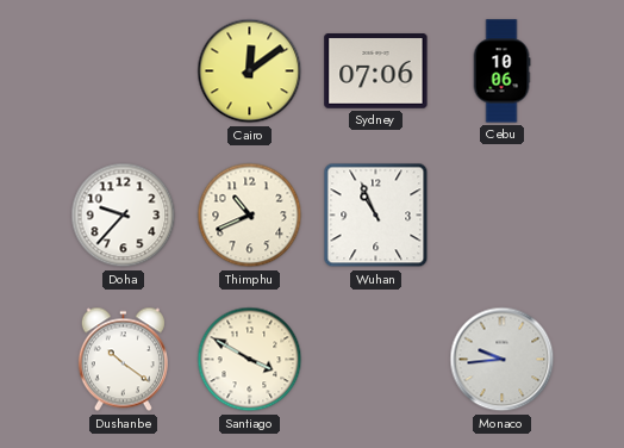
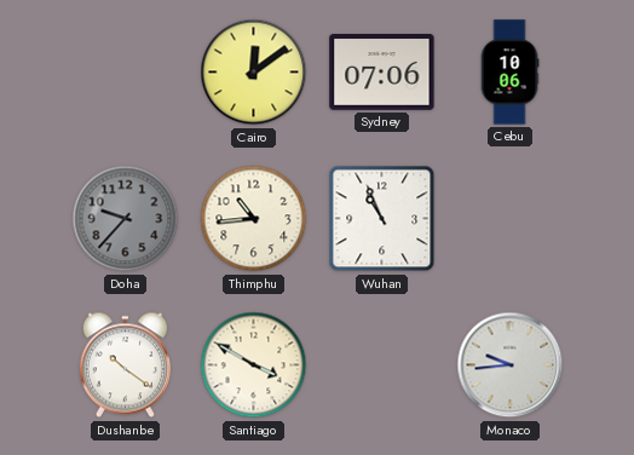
Doha dial: white -> grey
Thimphu: 10:41 -> 10:44
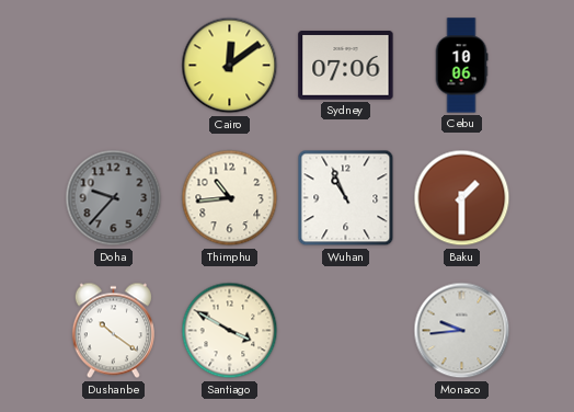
Baku: none -> 1:30
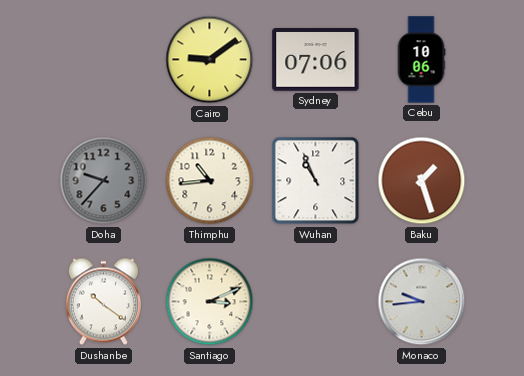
Cairo: 12:09 -> 9:09
Baku: 1:30 -> 1:27
Santiago: 3:50 -> 3:11
